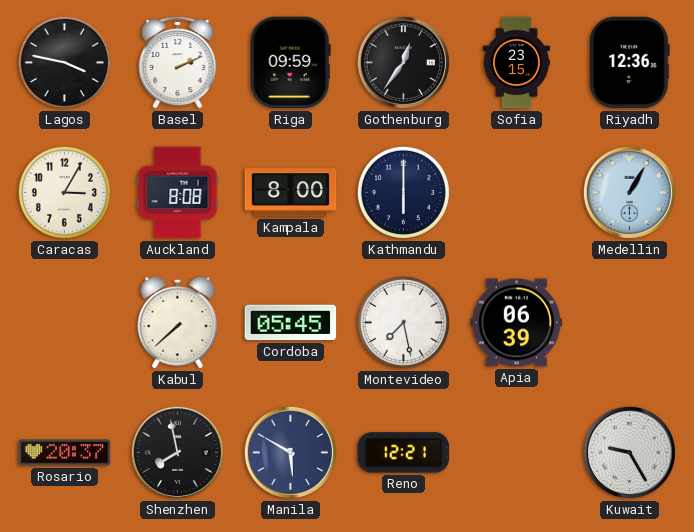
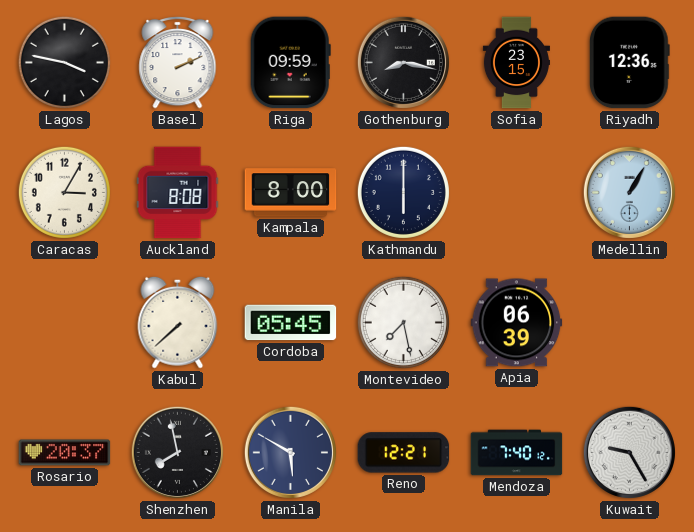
Gothenburg: 12:36 -> 8:17
Mendoza: none -> 7:40
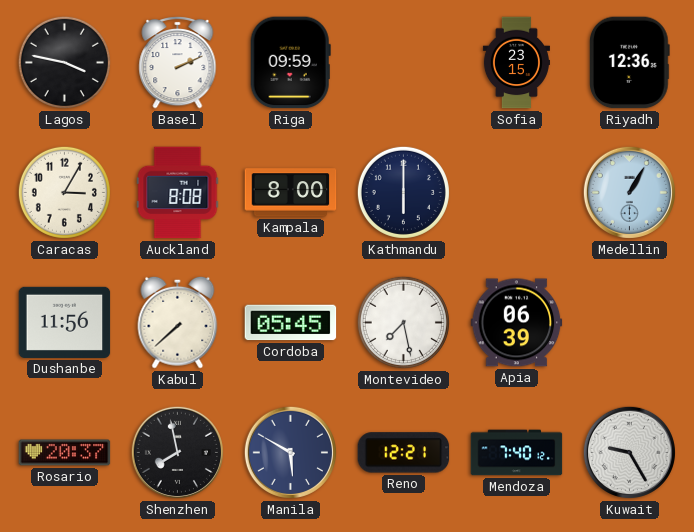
Gothenburg: 8:17 -> none
Dushanbe: none -> 11:56
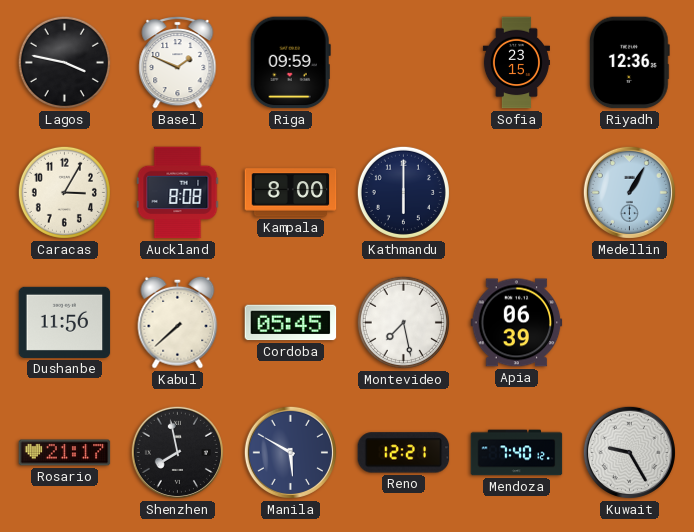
Basel: 2:11 -> 1:49
Rosario: 20:37 -> 21:17
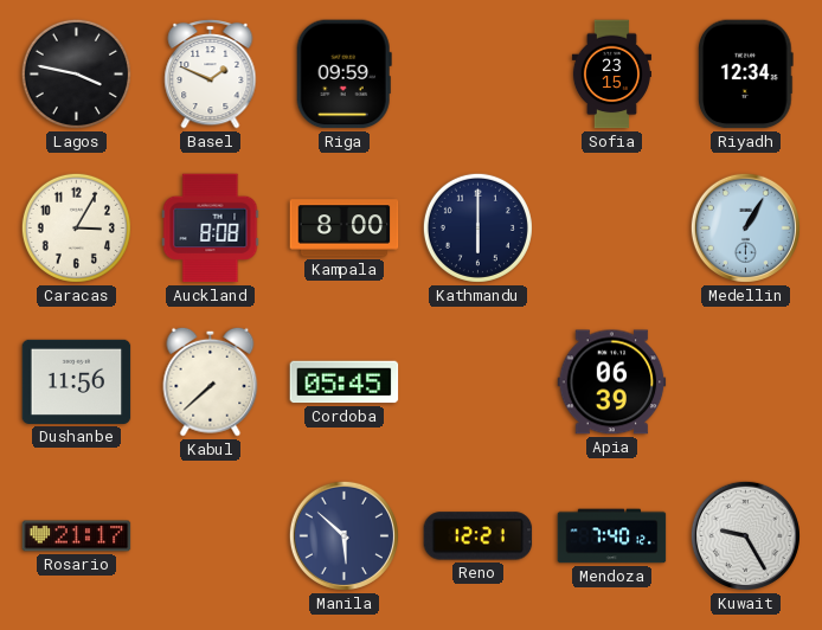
Riyadh: 12:36 -> 12:34
Montevideo: 7:28 -> none
Shenzhen: 7:58 -> none
Manila: 5:50 -> 5:52
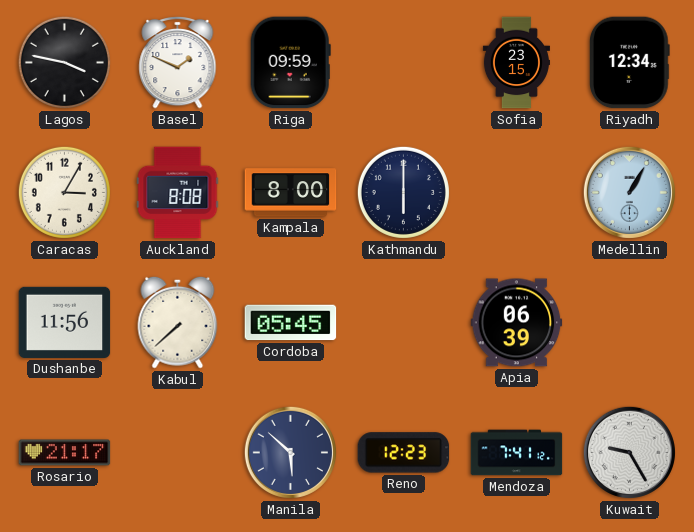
Reno: 12:21 -> 12:23
Mendoza: 7:40 -> 7:41
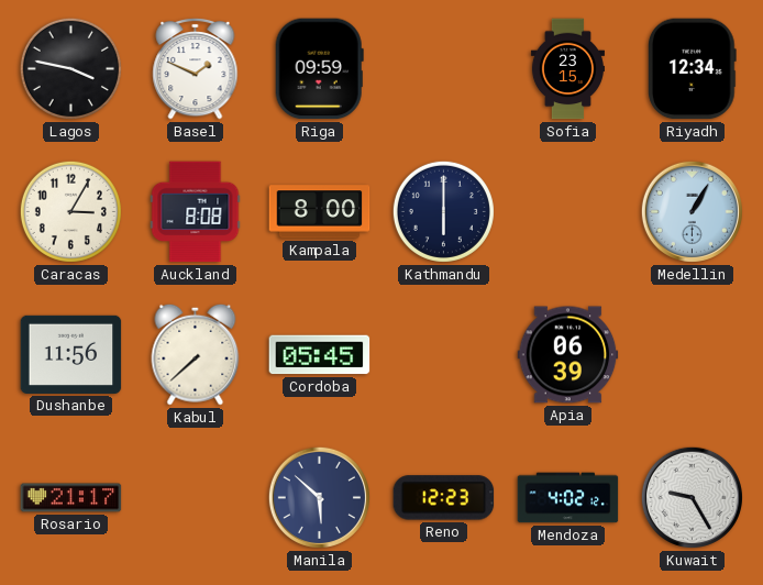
Mendoza: 7:41 -> 4:02
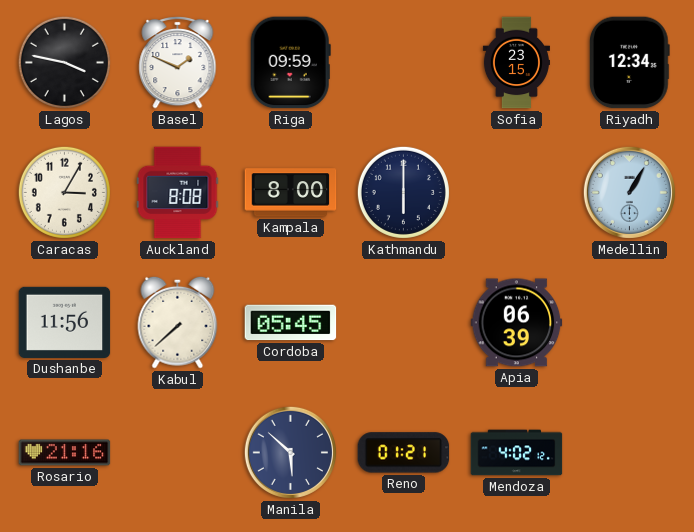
Rosario: 21:17 -> 21:16
Reno: 12:23 -> 01:21
Kuwait: 9:25 -> none
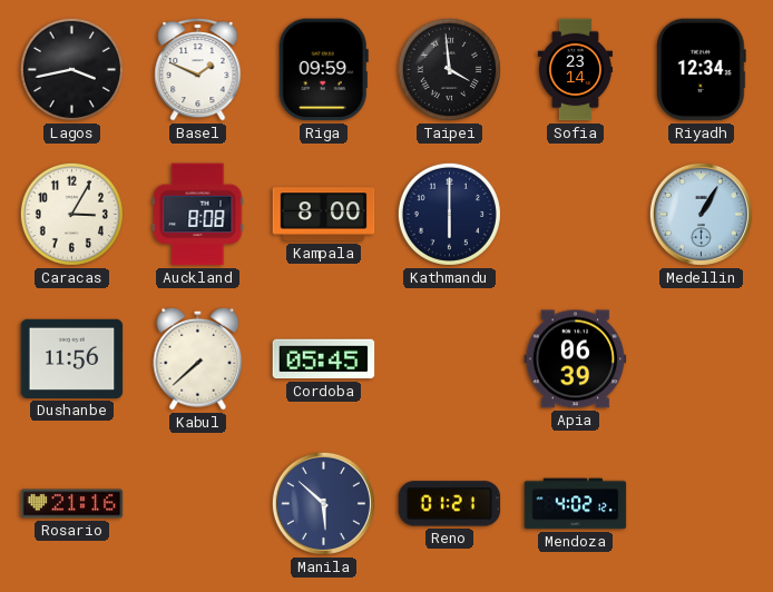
Lagos: 3:47 -> 3:43
Taipei: none -> 3:59
Sofia: 23:15 -> 23:14
